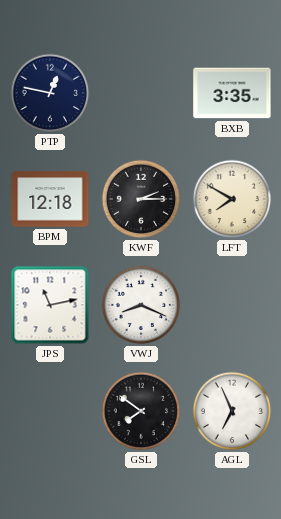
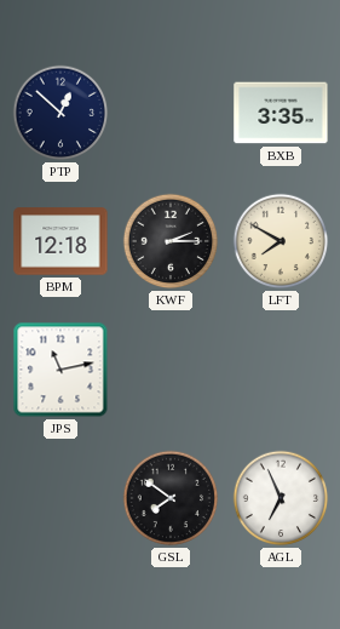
PTP: 12:47 -> 12:52
VWJ: 8:19 -> none
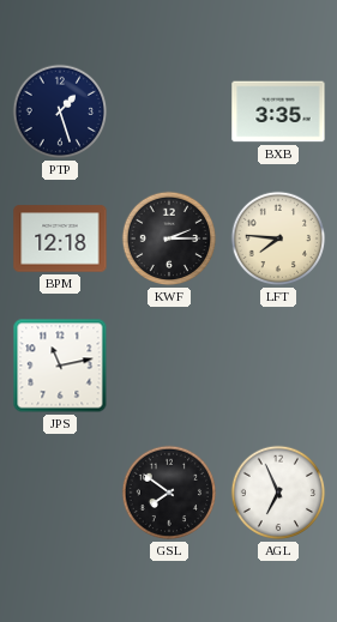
PTP: 12:52 -> 1:27
LFT: 7:50 -> 7:46
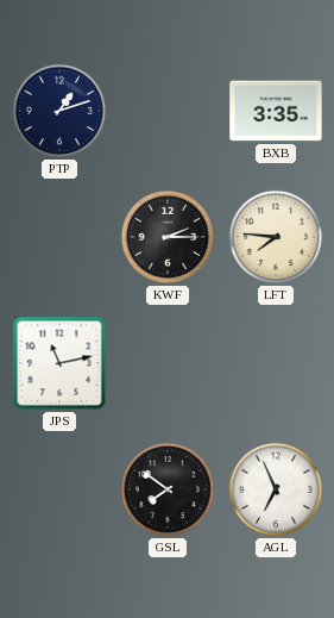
PTP: 1:27 -> 1:12
BPM: 12:18 -> none
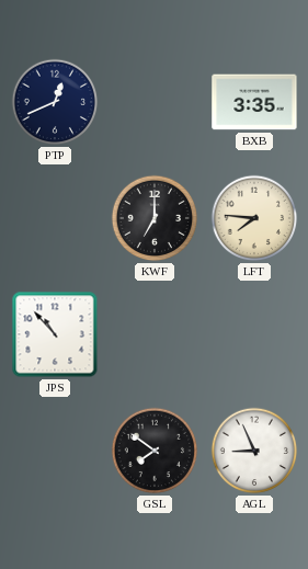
PTP: 1:12 -> 12:41
KWF: 2:15 -> 7:00
JPS: 11:13 -> 10:53
AGL: 6:56 -> 8:56
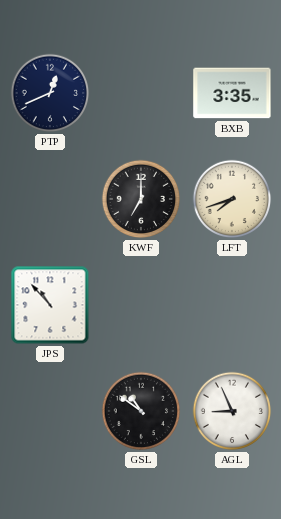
LFT: 7:46 -> 7:42
GSL: 7:51 -> 10:51
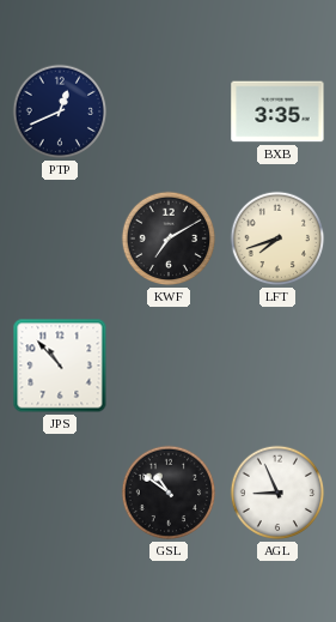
KWF: 7:00 -> 7:10
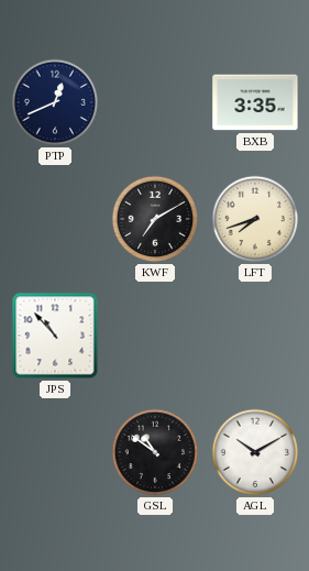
AGL: 8:56 -> 10:10
